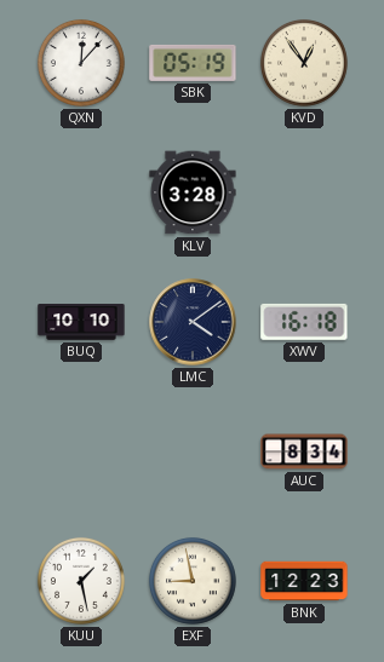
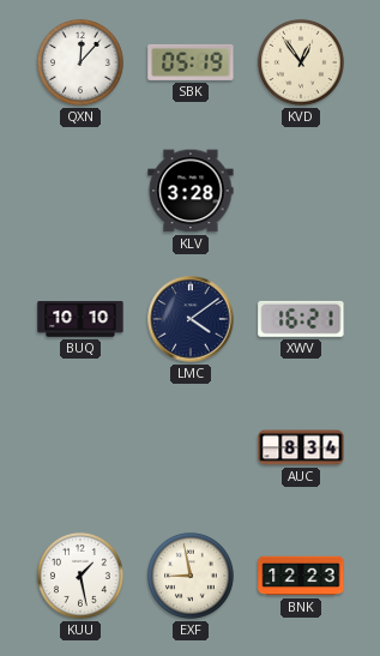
XWV: 16:18 -> 16:21
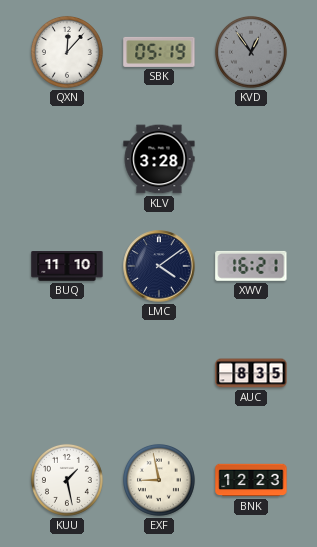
KVD dial: cream -> grey
BUQ: 10:10 -> 11:10
AUC: 8:34 -> 8:35
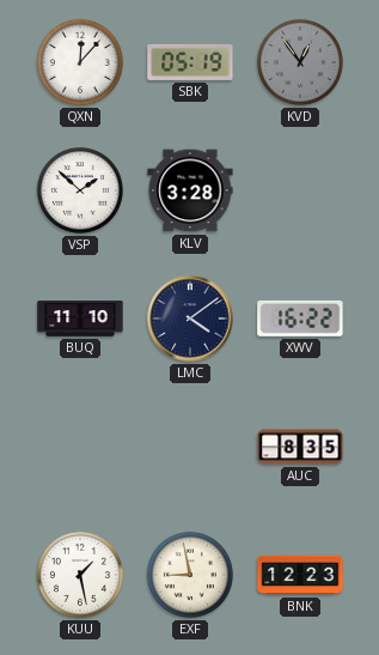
VSP: none -> 1:52
XWV: 16:21 -> 16:22
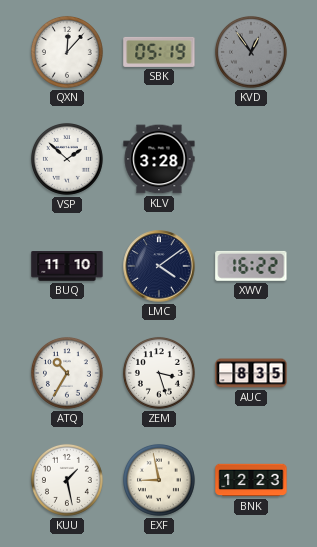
ATQ: none -> 10:35
ZEM: none -> 3:27
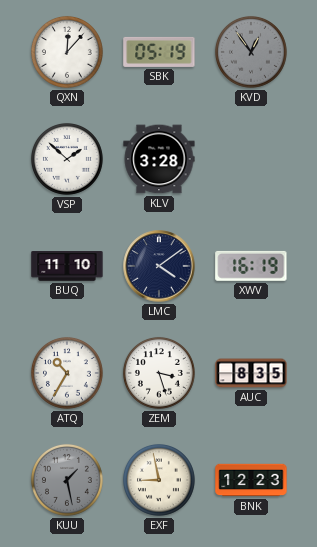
XWV: 16:22 -> 16:19
KUU dial: white -> grey
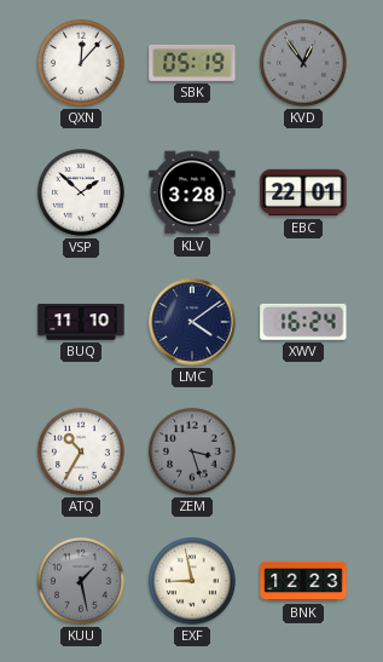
EBC: none -> 22:01
XWV: 16:19 -> 16:24
ZEM dial: white -> grey
AUC: 8:35 -> none
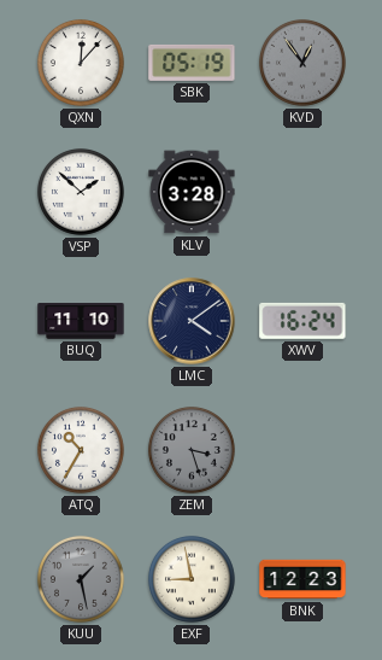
EBC: 22:01 -> none
